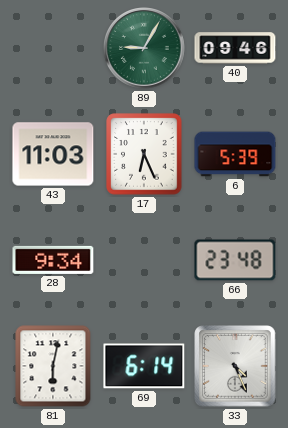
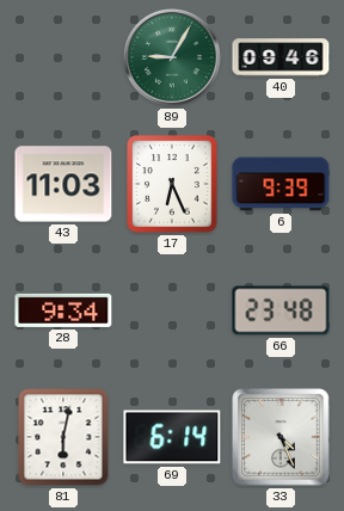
6: 5:39 -> 9:39
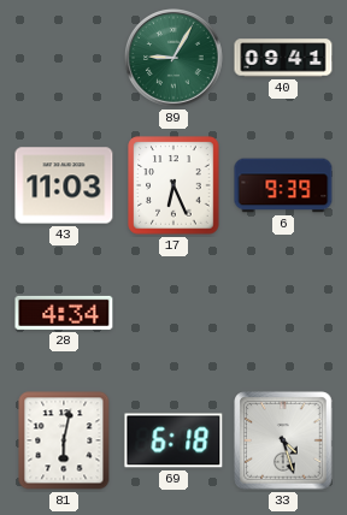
40: 09:46 -> 09:41
28: 9:34 -> 4:34
66: 23:48 -> none
69: 6:14 -> 6:18
33: 4:26 -> 4:27
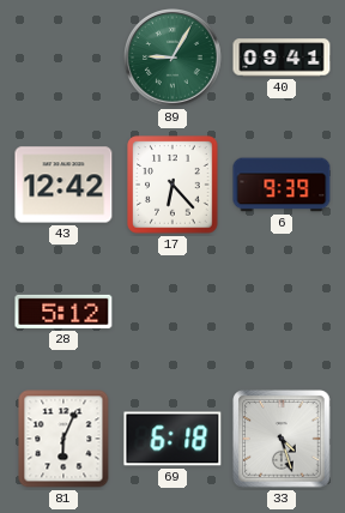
43: 11:03 -> 12:42
17: 6:26 -> 6:23
28: 4:34 -> 5:12
81: 6:02 -> 6:04
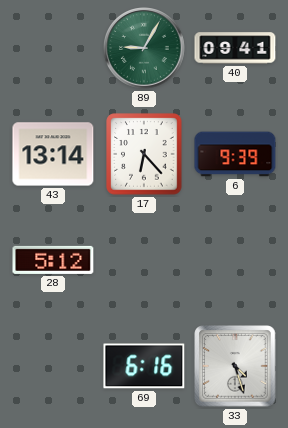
43: 12:42 -> 13:14
81: 6:04 -> none
69: 6:18 -> 6:16
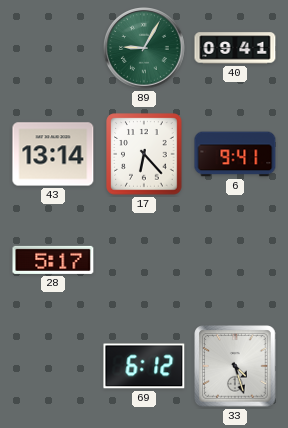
6: 9:39 -> 9:41
28: 5:12 -> 5:17
69: 6:16 -> 6:12
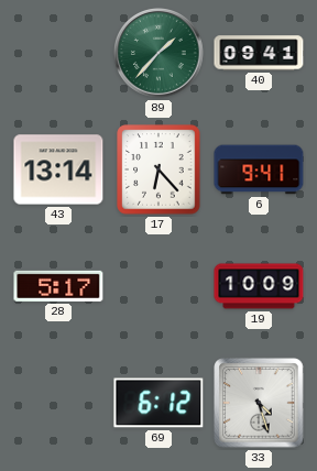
89: 9:05 -> 1:37
19: none -> 10:09
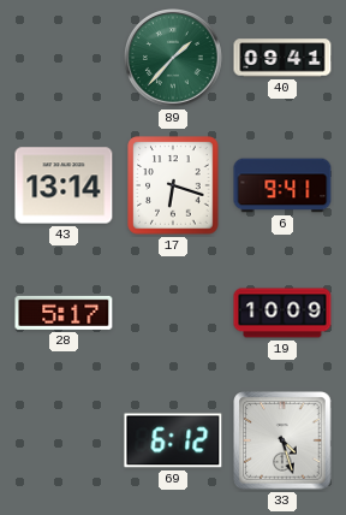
17: 6:23 -> 6:18
